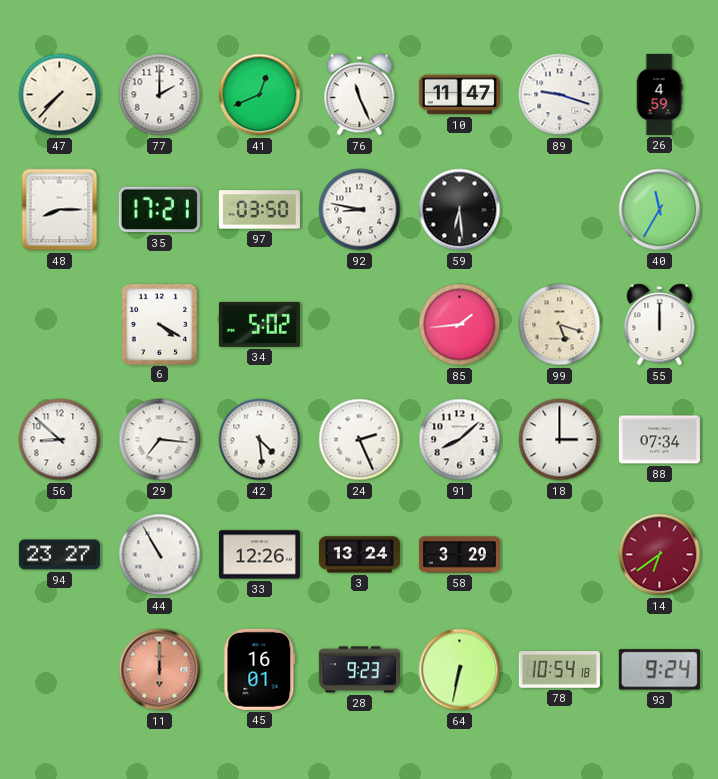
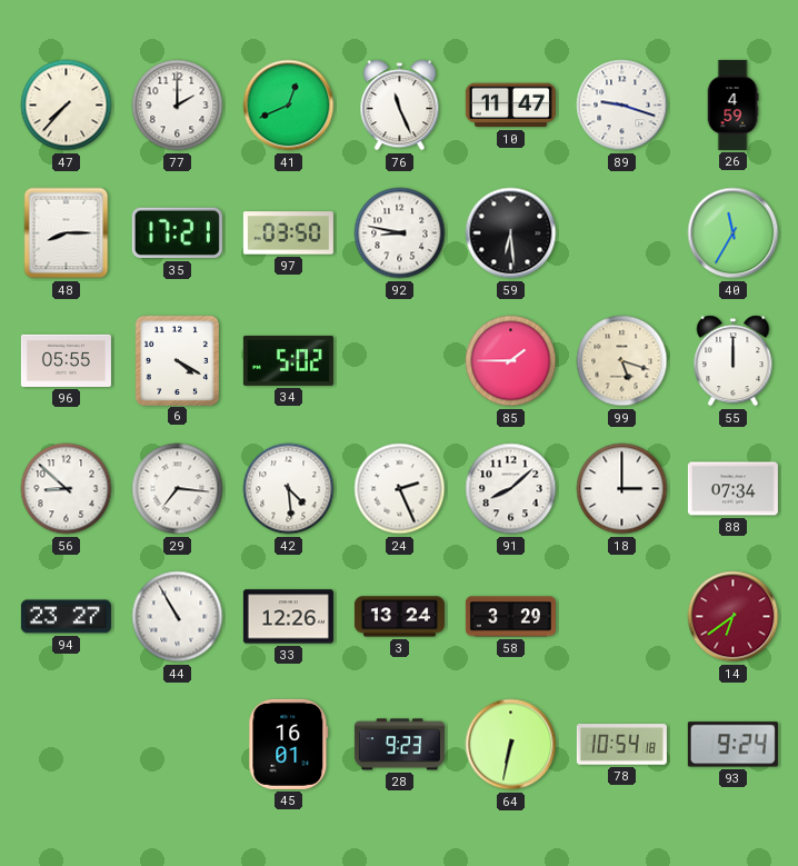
96: none -> 05:55
85: 1:44 -> 1:45
11: 6:00 -> none
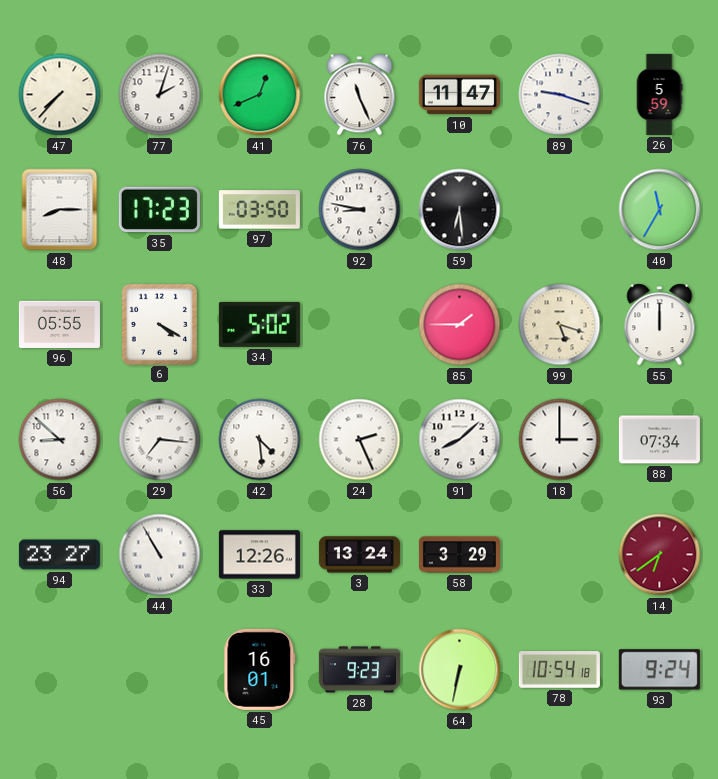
77: 2:00 -> 2:03
26: 4:59 -> 5:59
35: 17:21 -> 17:23
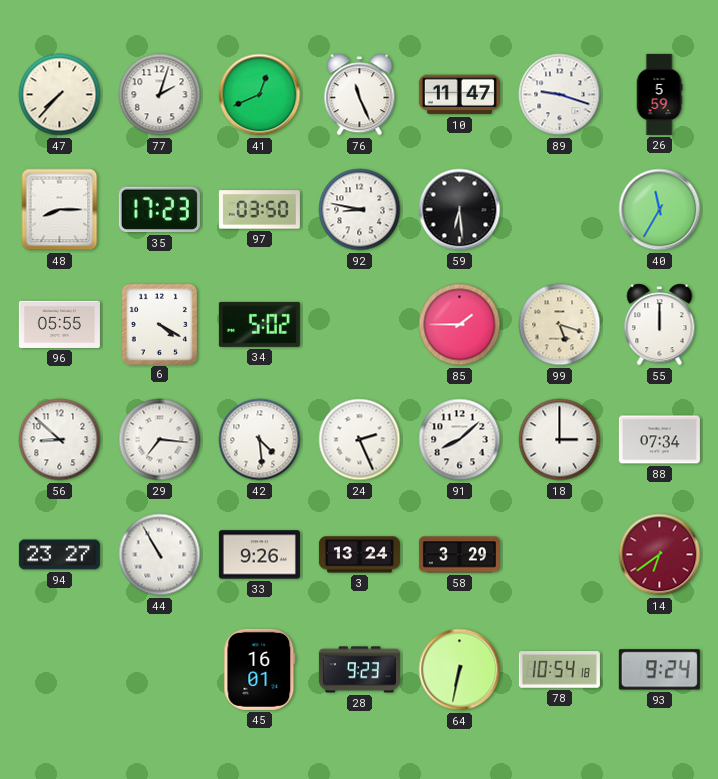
33: 12:26 -> 9:26
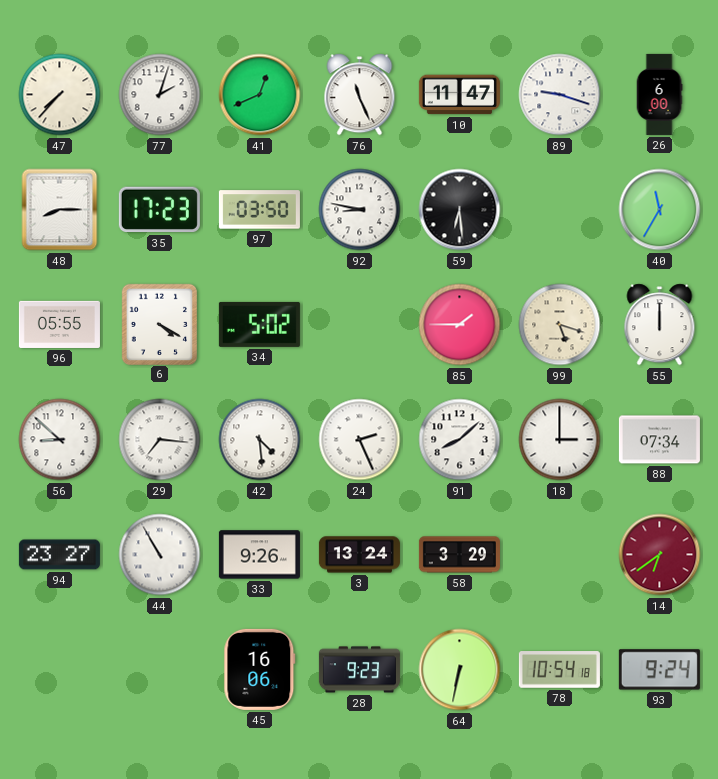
26: 5:59 -> 6:00
45: 16:01 -> 16:06
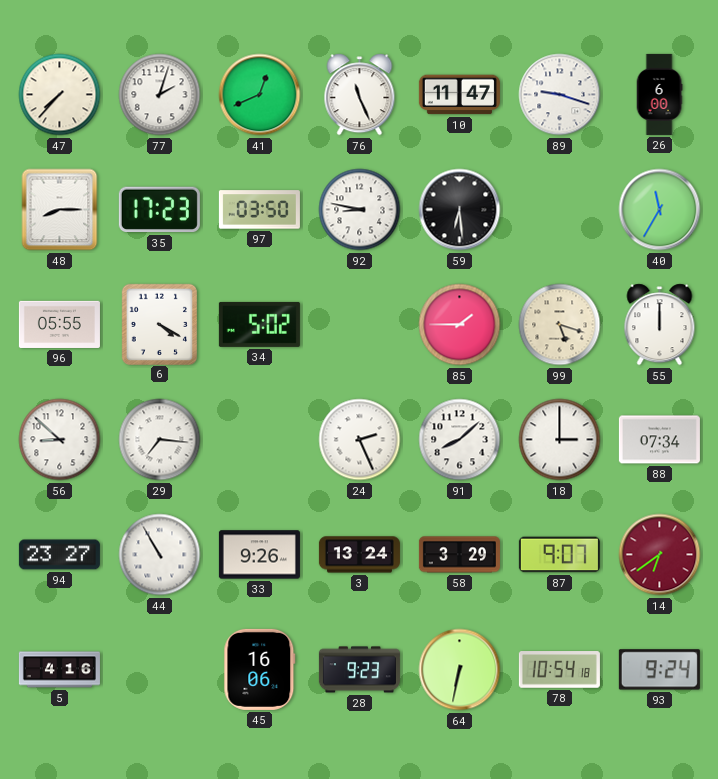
42: 4:29 -> none
87: none -> 9:07
5: none -> 4:16
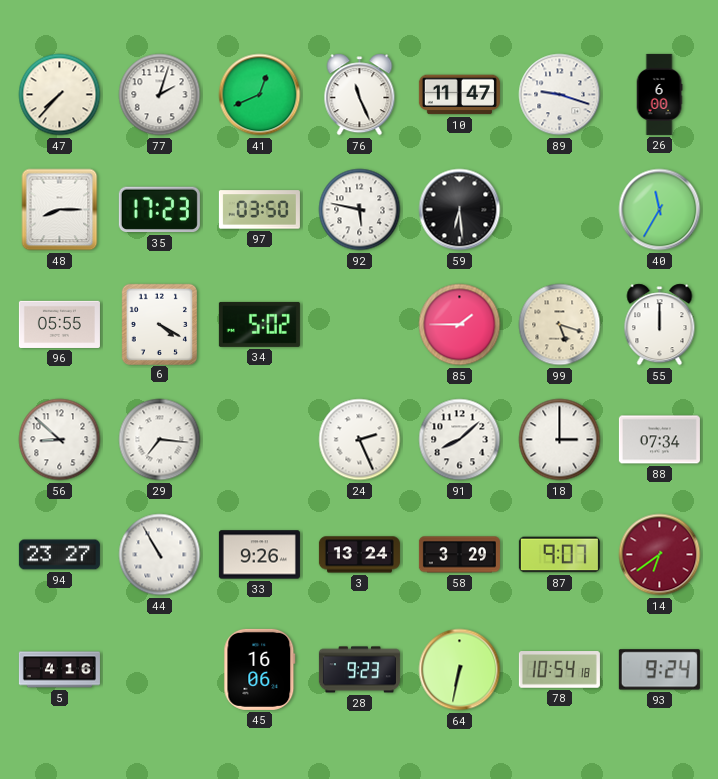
92: 8:47 -> 5:47
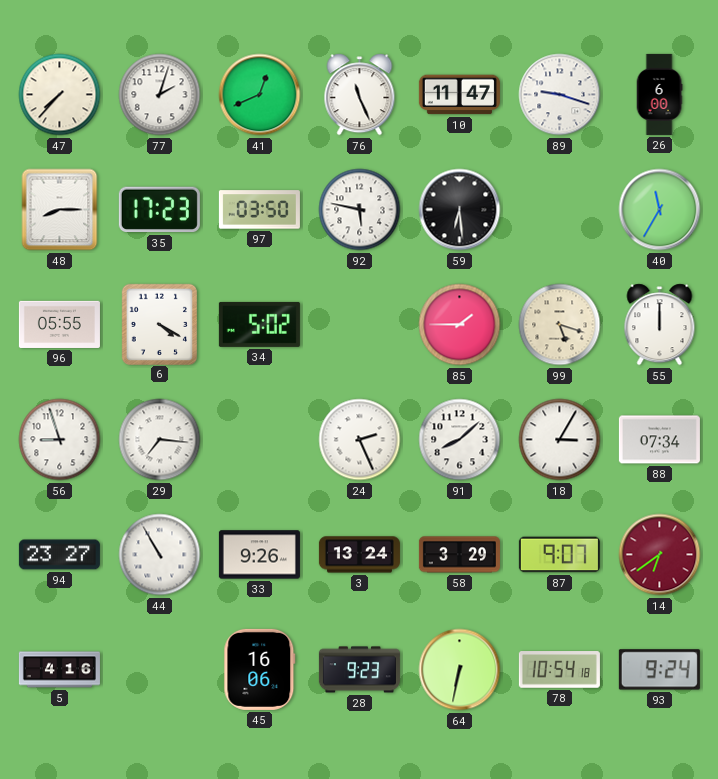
56: 8:52 -> 8:57
18: 3:00 -> 3:05
